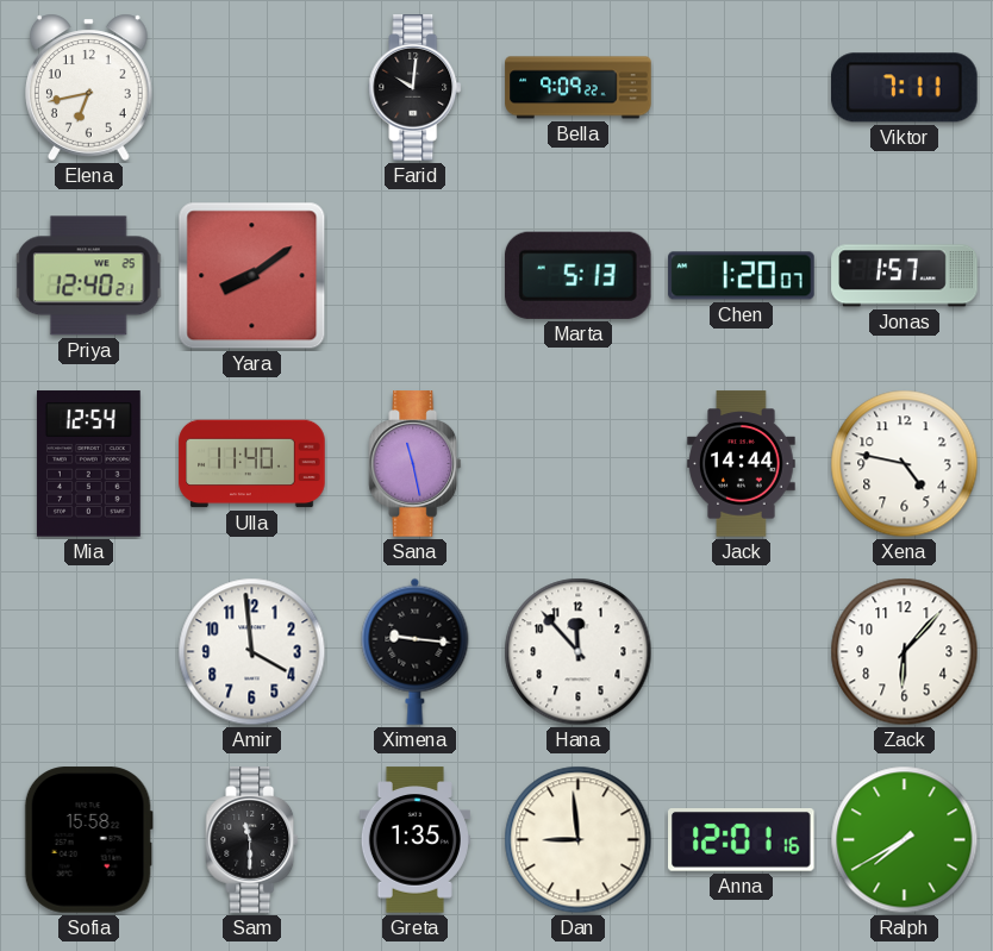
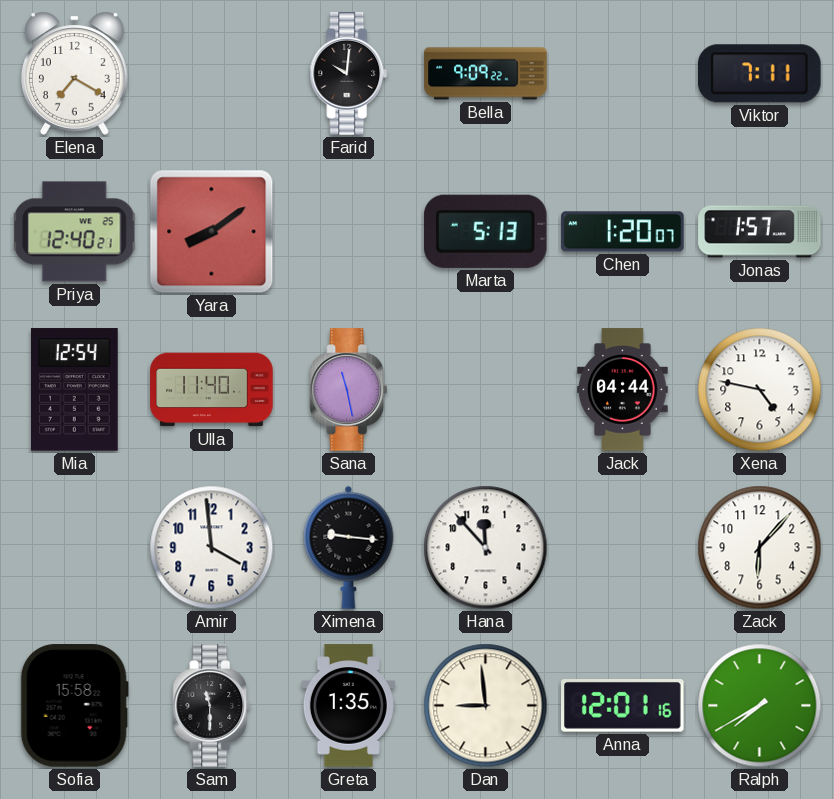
Elena: 6:43 -> 7:20
Jack: 14:44 -> 04:44
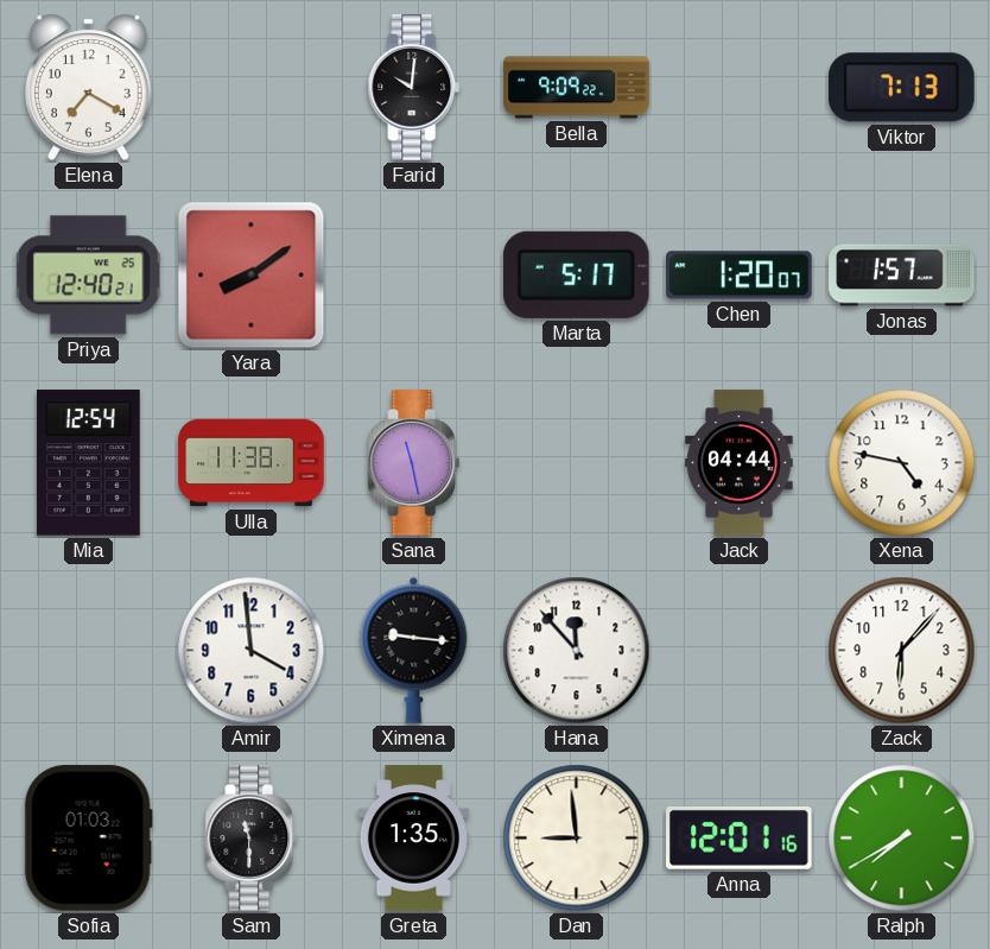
Viktor: 7:11 -> 7:13
Marta: 5:13 -> 5:17
Ulla: 11:40 -> 11:38
Sofia: 15:58 -> 01:03
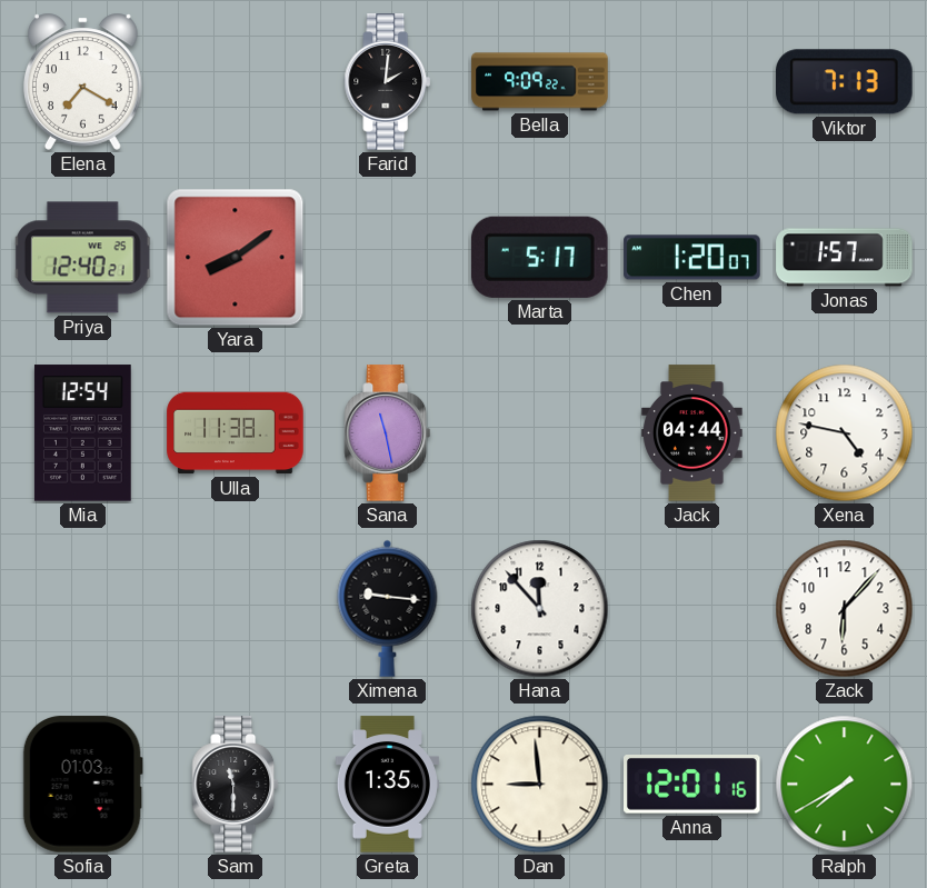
Farid: 10:01 -> 2:01
Amir: 3:59 -> none
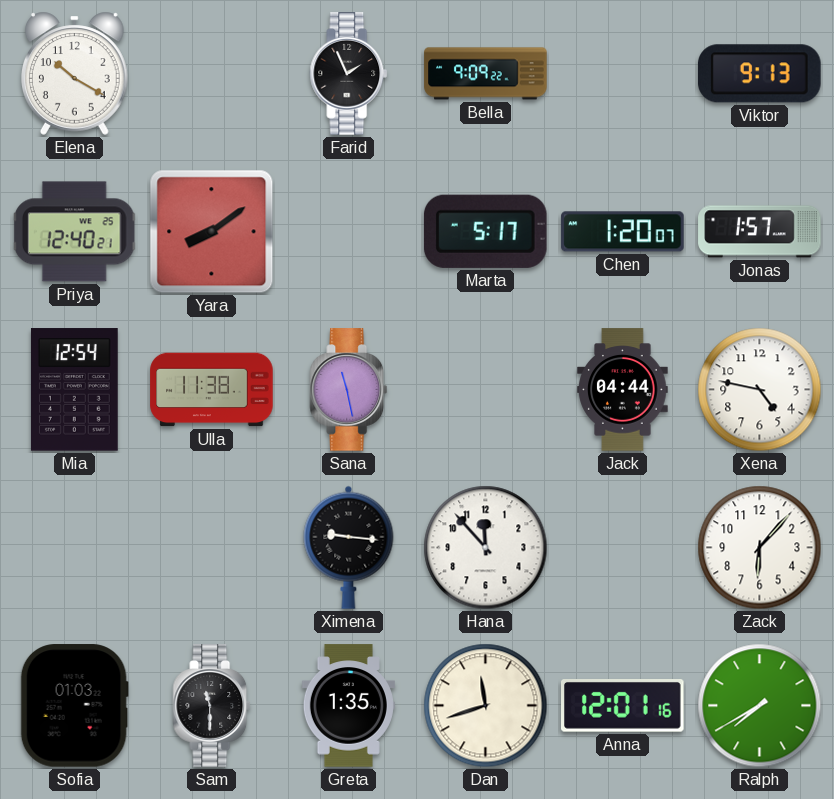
Elena: 7:20 -> 10:20
Farid: 2:01 -> 1:56
Viktor: 7:13 -> 9:13
Dan: 8:59 -> 11:42
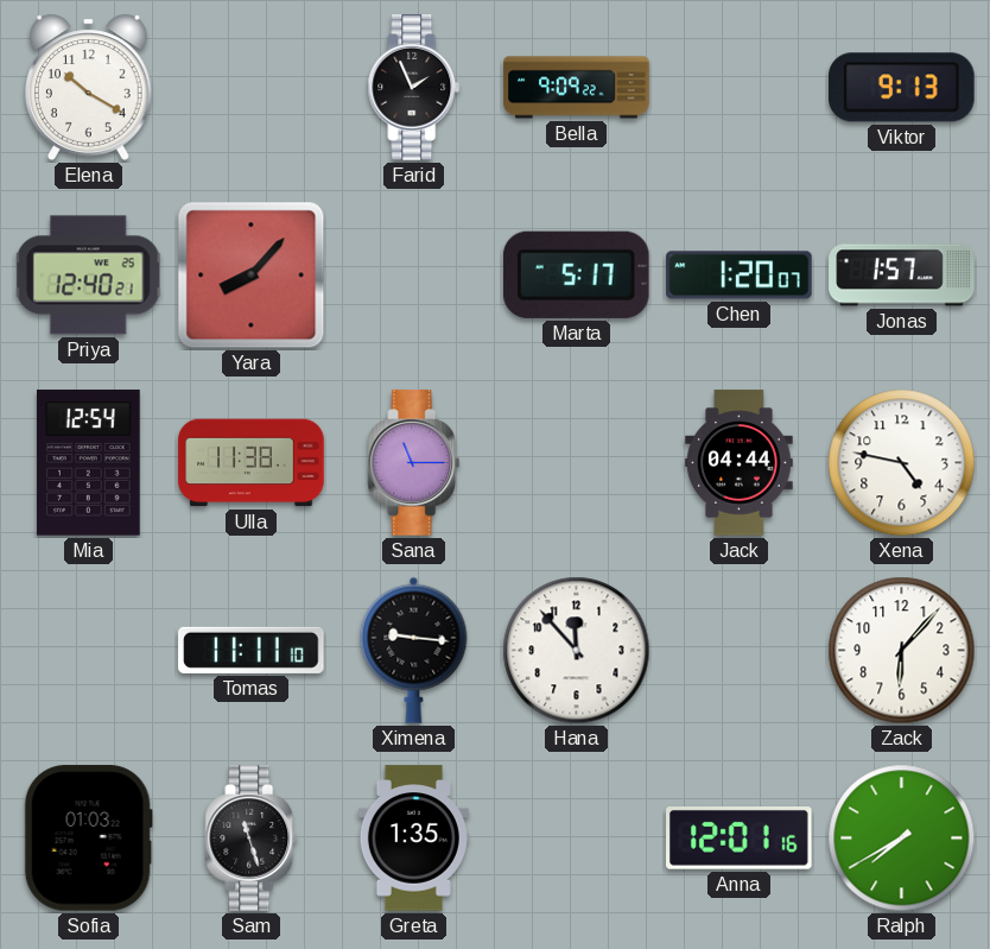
Yara: 8:09 -> 8:07
Sana: 11:28 -> 11:15
Tomas: none -> 11:11
Sam: 11:30 -> 11:27
Dan: 11:42 -> none
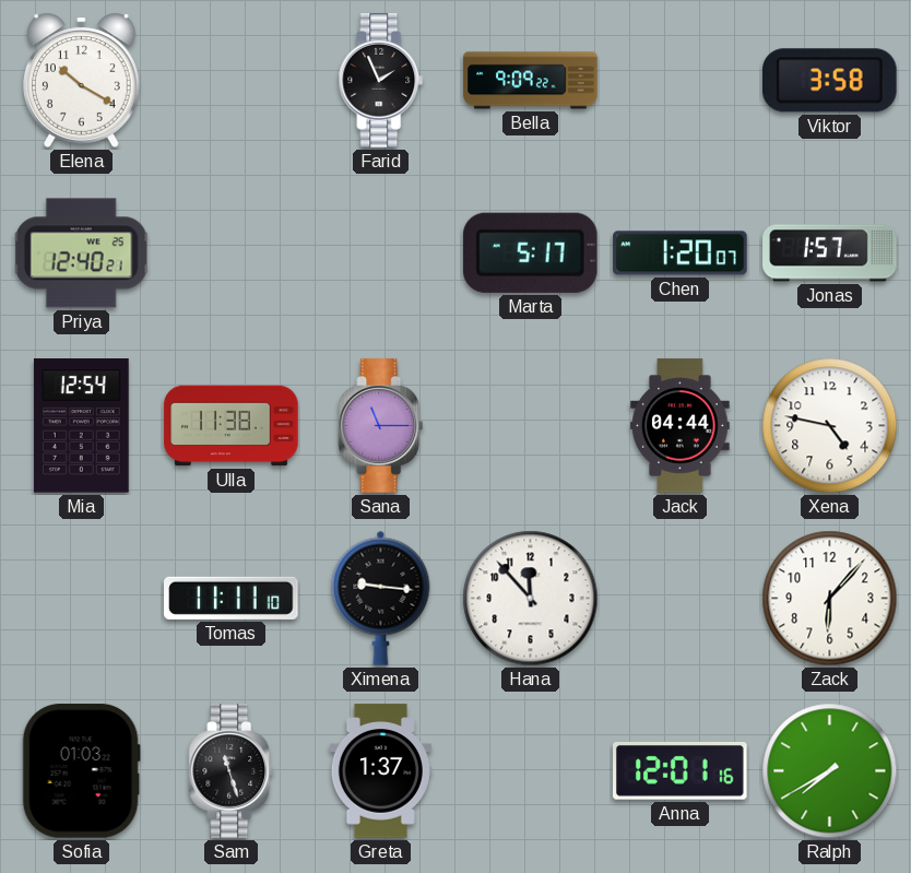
Viktor: 9:13 -> 3:58
Yara: 8:07 -> none
Greta: 1:35 -> 1:37
